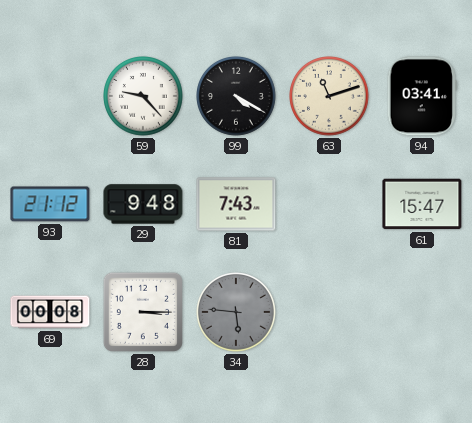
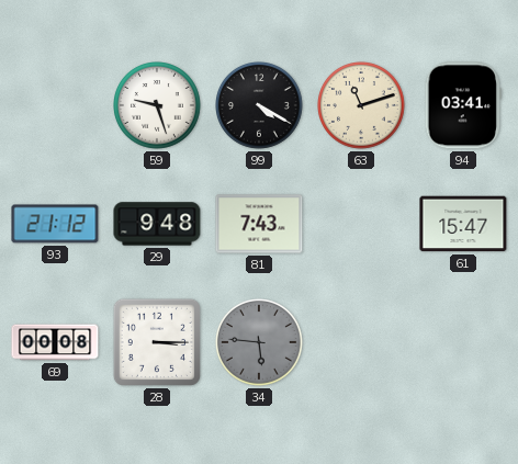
59: 9:23 -> 9:27
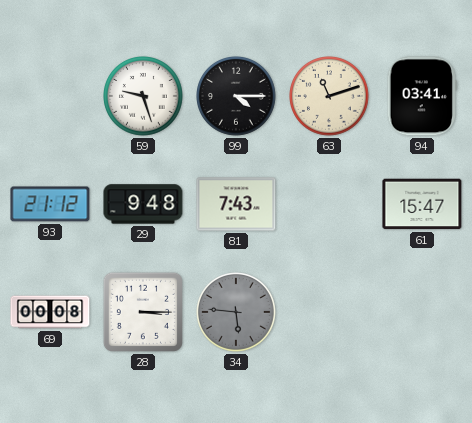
99: 4:20 -> 4:15
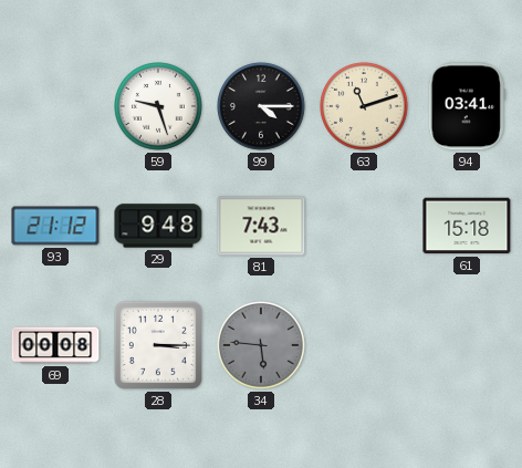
61: 15:47 -> 15:18
